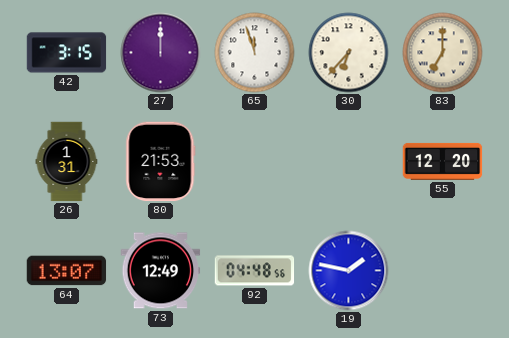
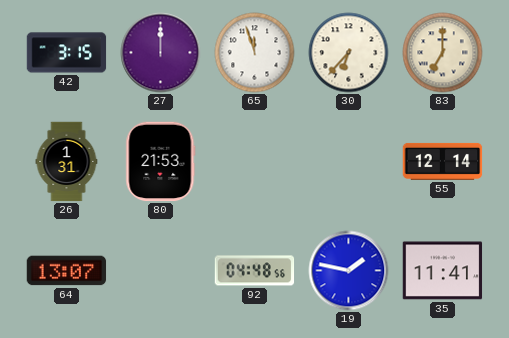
55: 12:20 -> 12:14
73: 12:49 -> none
35: none -> 11:41
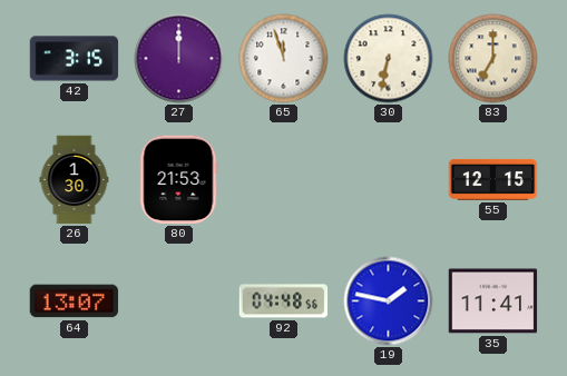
30: 6:37 -> 6:32
26: 1:31 -> 1:30
55: 12:14 -> 12:15
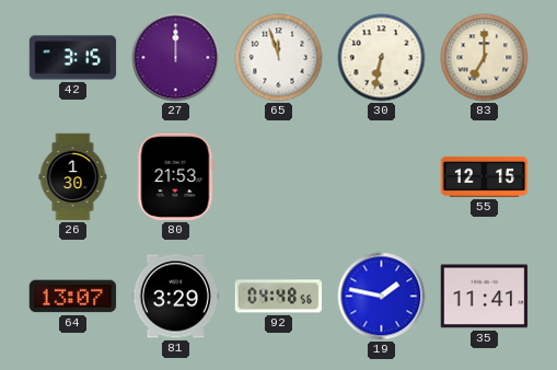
81: none -> 3:29
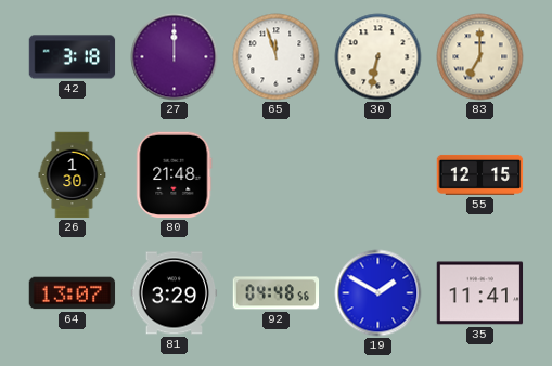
42: 3:15 -> 3:18
80: 21:53 -> 21:48
19: 1:47 -> 1:50
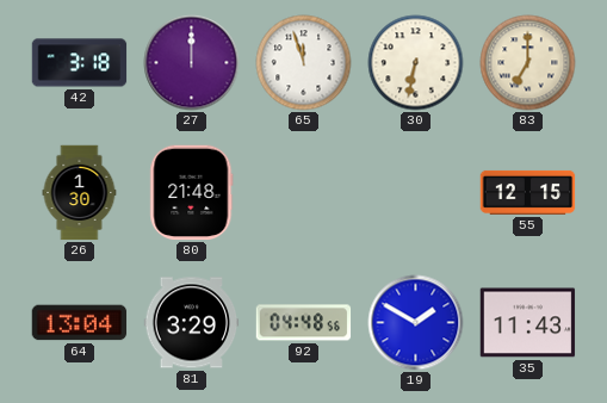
64: 13:07 -> 13:04
35: 11:41 -> 11:43
